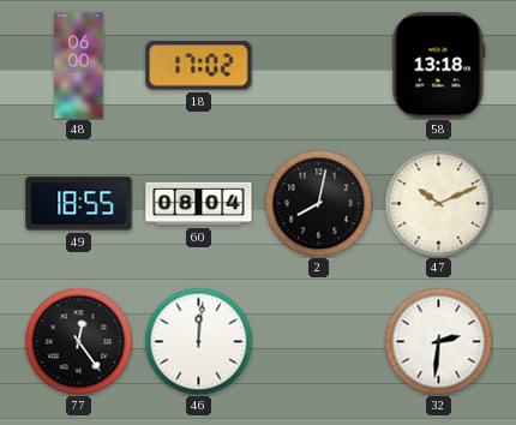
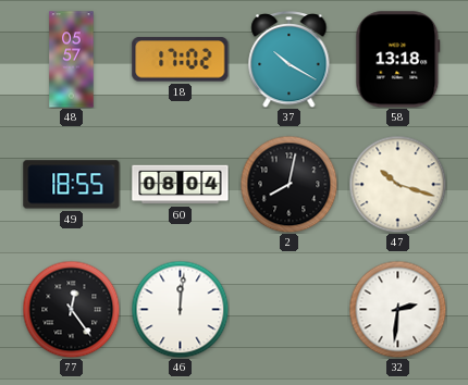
48: 06:00 -> 05:57
37: none -> 10:20
47: 10:11 -> 10:18
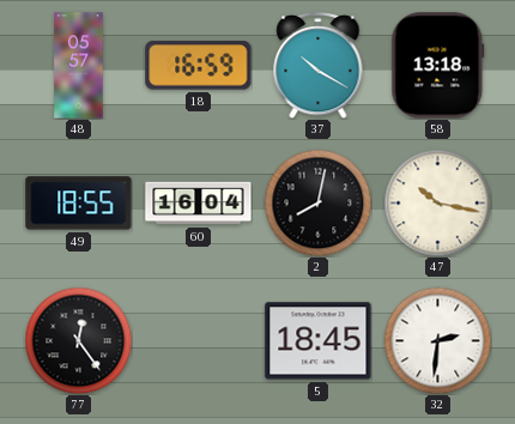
18: 17:02 -> 16:59
60: 08:04 -> 16:04
47: 10:18 -> 10:17
46: 12:01 -> none
5: none -> 18:45
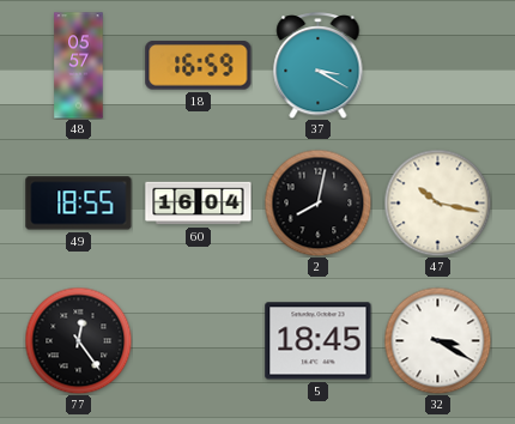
37: 10:20 -> 3:20
58: 13:18 -> none
32: 2:31 -> 3:20
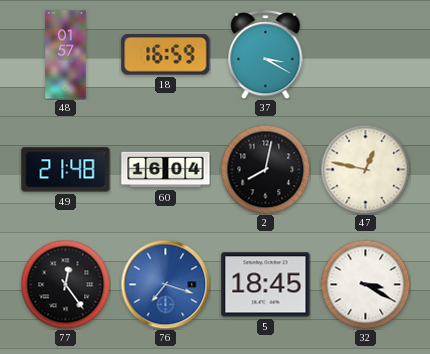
48: 05:57 -> 01:57
49: 18:55 -> 21:48
47: 10:17 -> 12:47
76: none -> 7:18
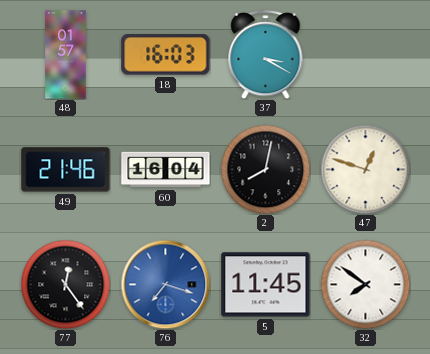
18: 16:59 -> 16:03
49: 21:48 -> 21:46
47: 12:47 -> 12:48
5: 18:45 -> 11:45
32: 3:20 -> 7:51
